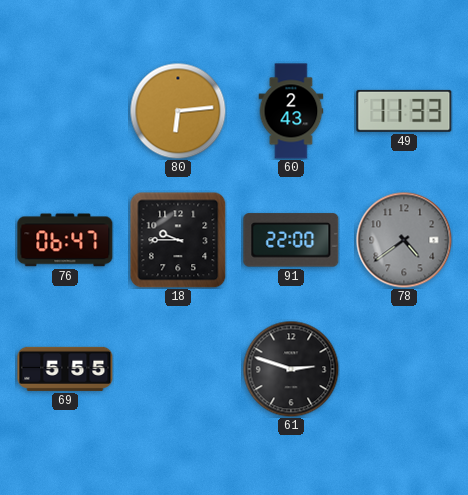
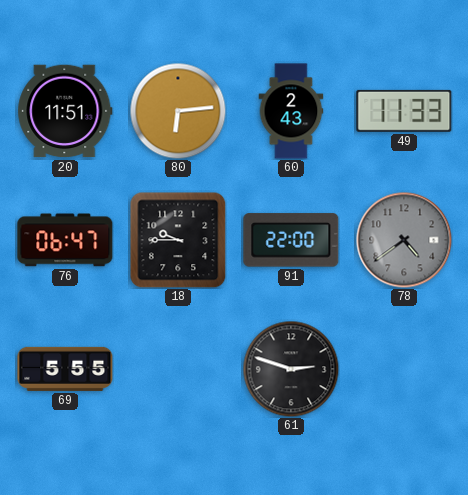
20: none -> 11:51
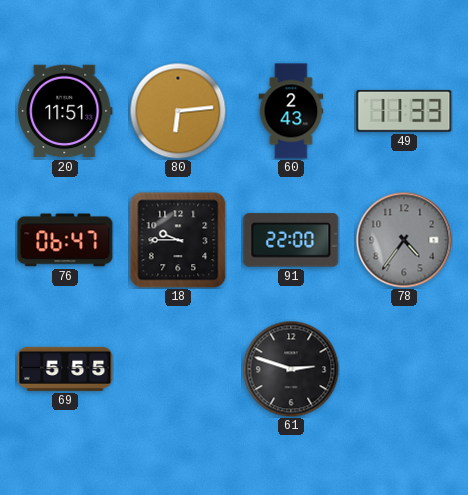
78: 4:39 -> 4:36
